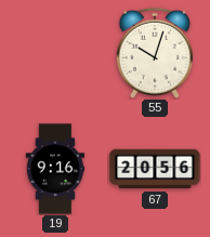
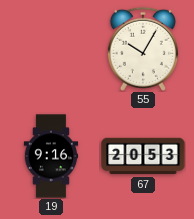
55: 10:03 -> 10:05
67: 20:56 -> 20:53
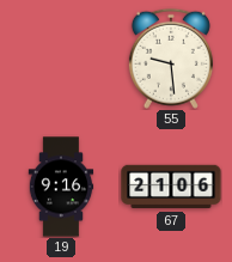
55: 10:05 -> 9:29
67: 20:53 -> 21:06
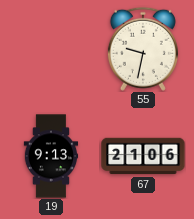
55: 9:29 -> 9:32
19: 9:16 -> 9:13
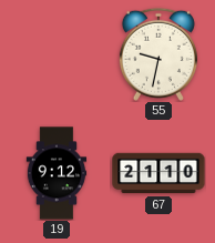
19: 9:13 -> 9:12
67: 21:06 -> 21:10
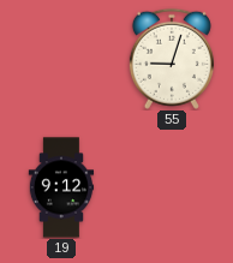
55: 9:32 -> 9:03
67: 21:10 -> none
